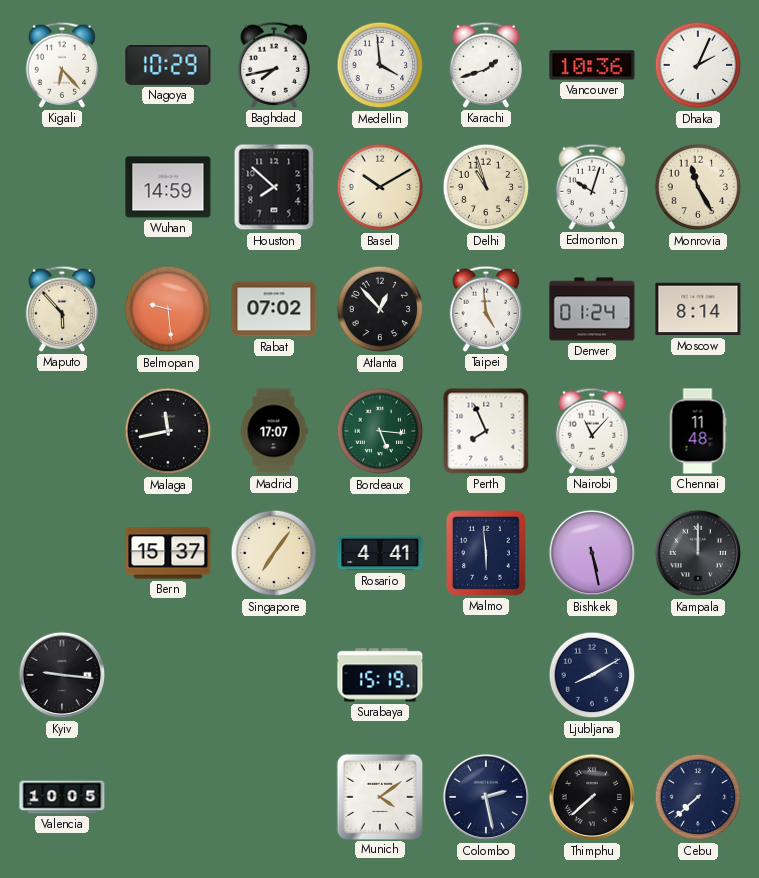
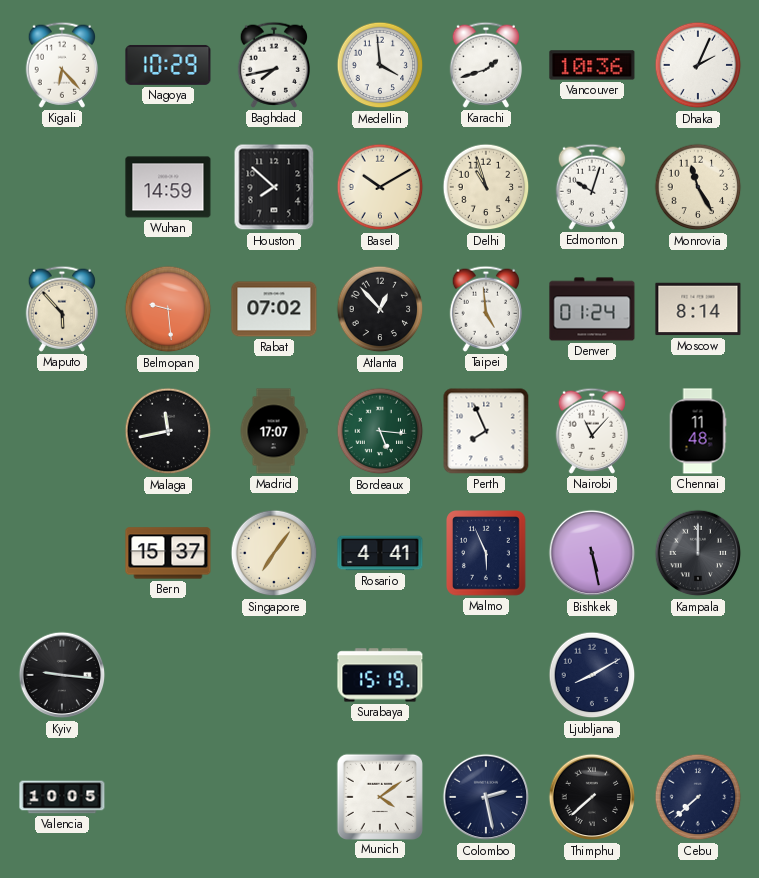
Malmo: 5:59 -> 5:56
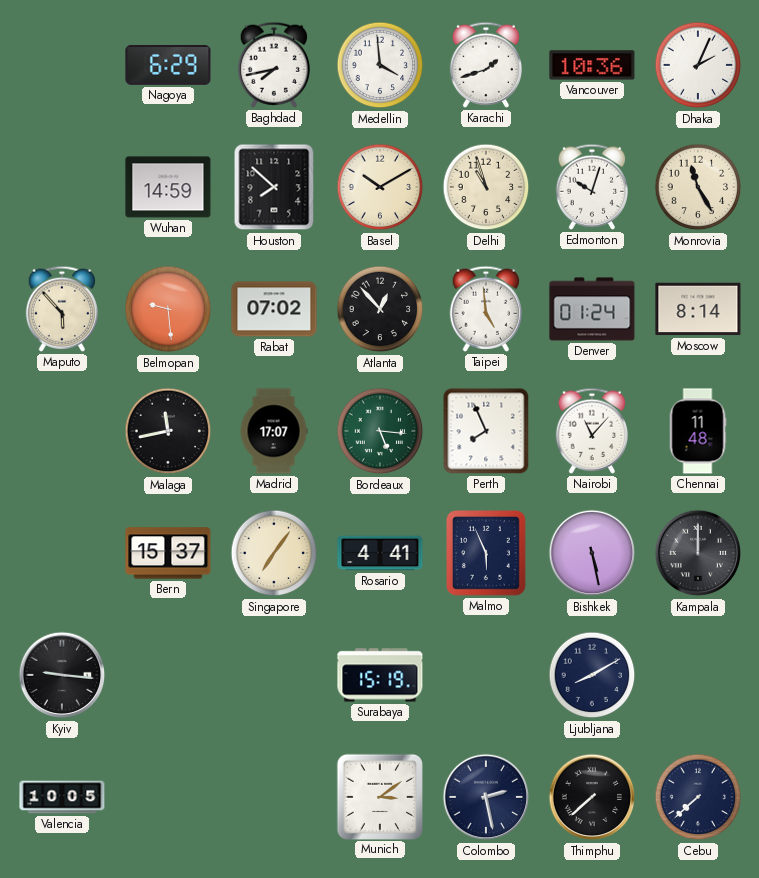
Kigali: 6:23 -> none
Nagoya: 10:29 -> 6:29
Munich: 4:09 -> 3:09
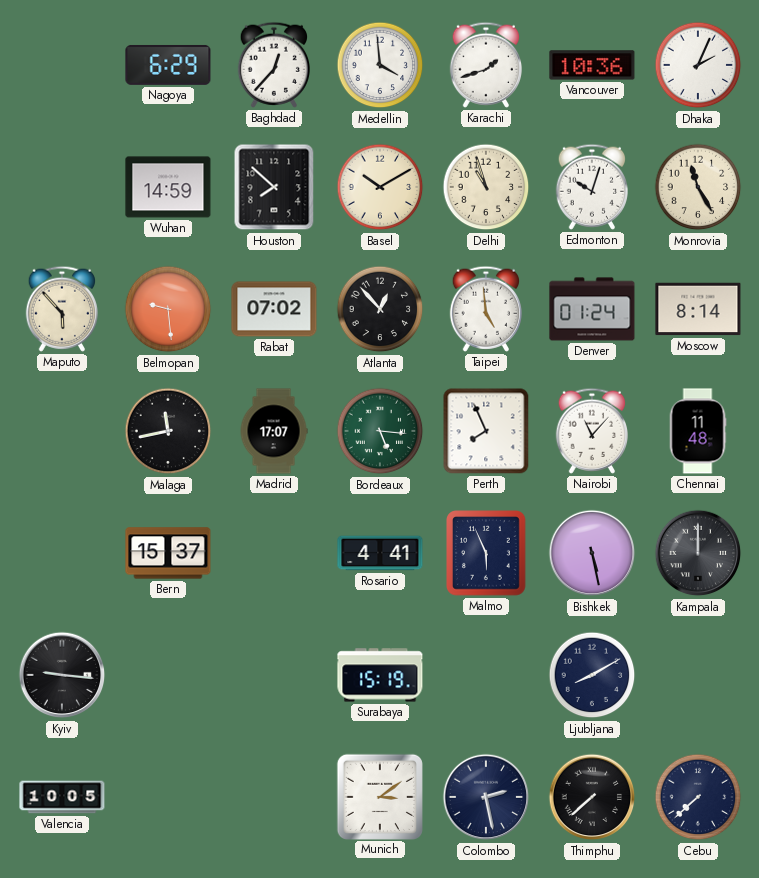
Baghdad: 7:43 -> 12:37
Singapore: 7:06 -> none
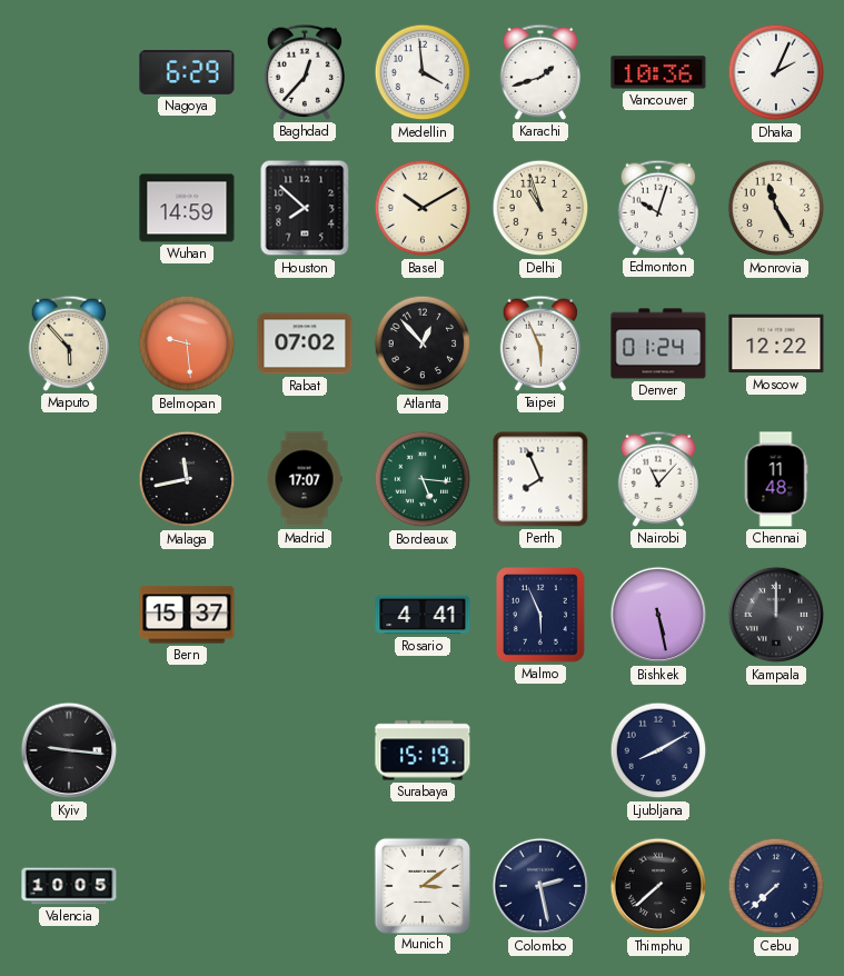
Taipei: 4:59 -> 5:56
Moscow: 8:14 -> 12:22
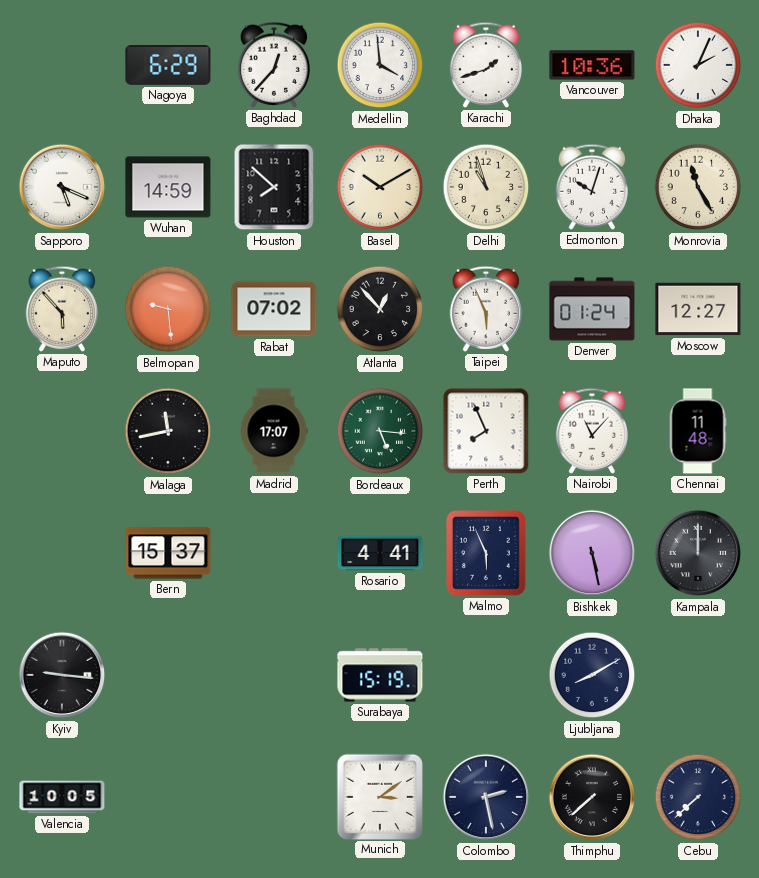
Sapporo: none -> 5:19
Moscow: 12:22 -> 12:27
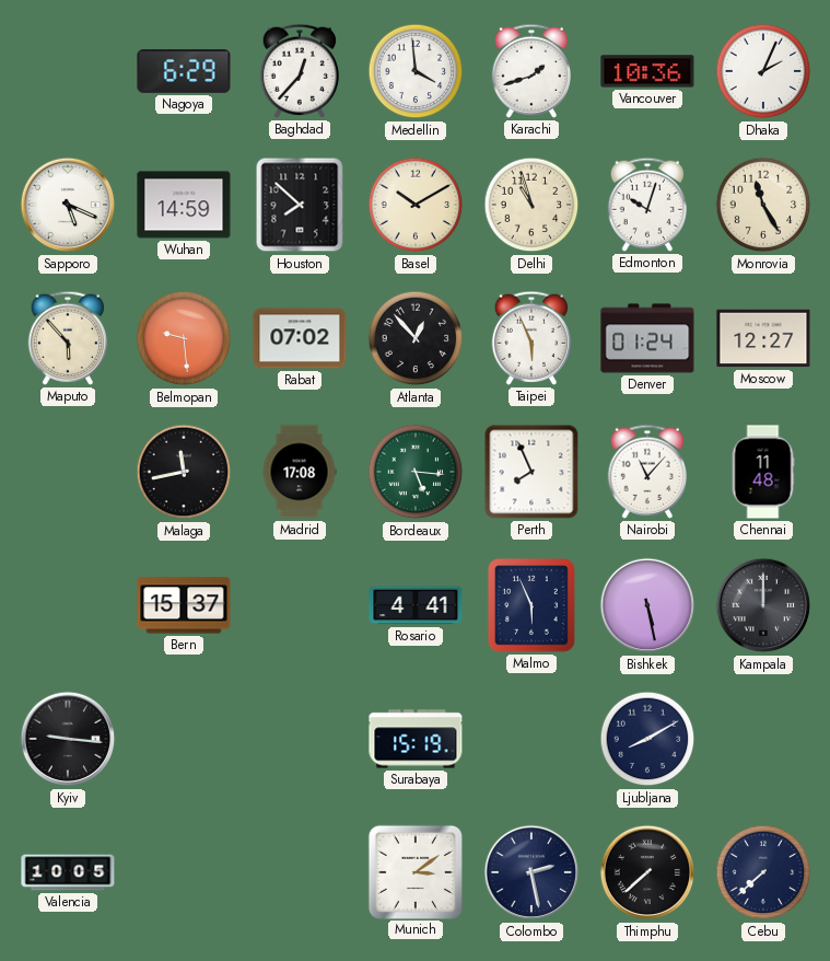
Madrid: 17:07 -> 17:08
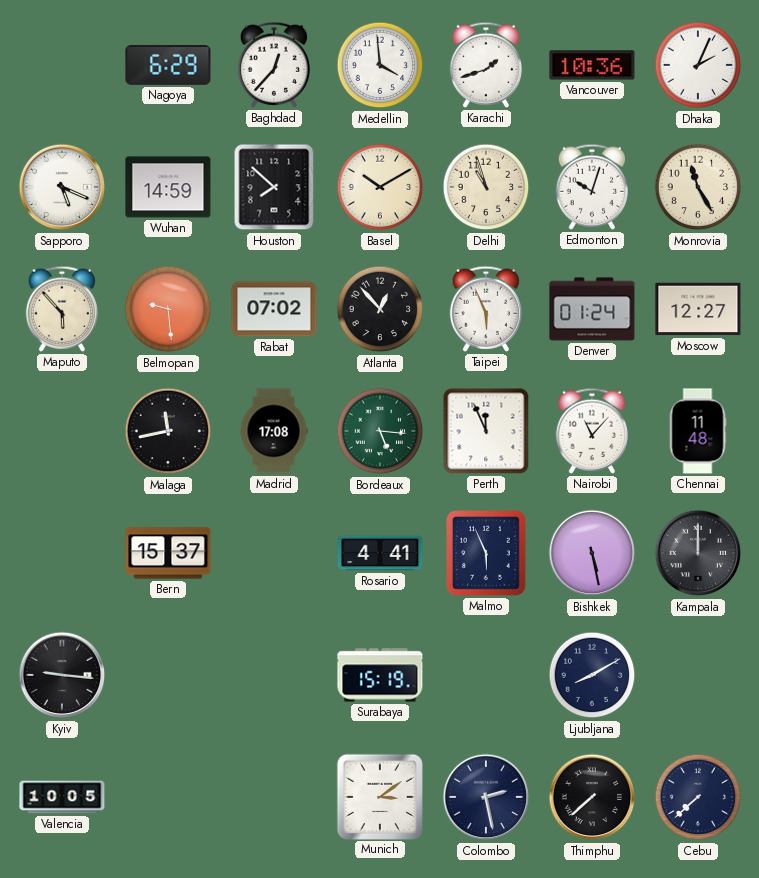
Perth: 7:56 -> 11:56
